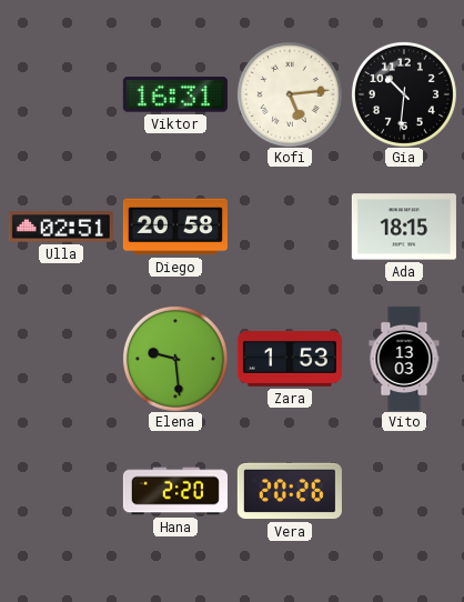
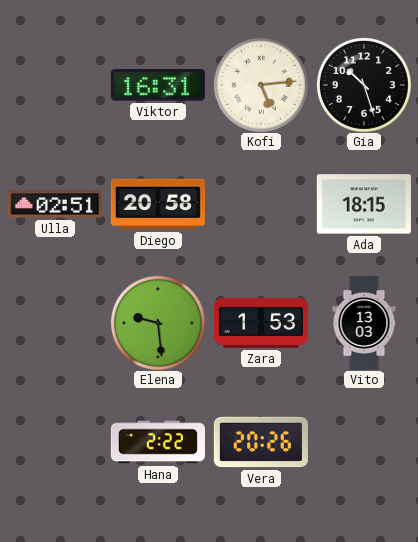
Gia: 10:31 -> 10:27
Hana: 2:20 -> 2:22
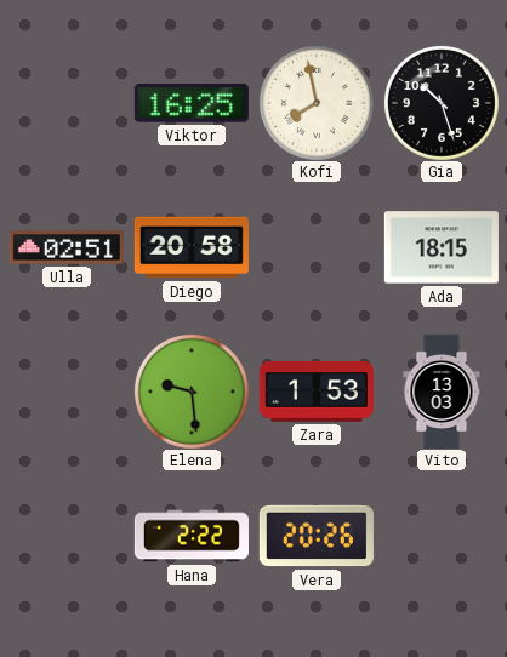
Viktor: 16:31 -> 16:25
Kofi: 5:14 -> 7:58
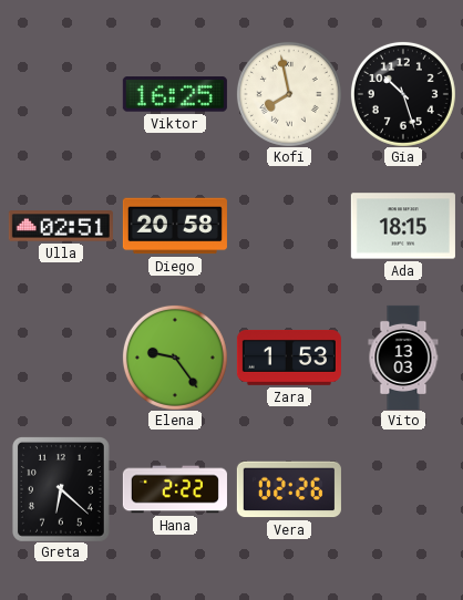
Elena: 9:29 -> 9:24
Greta: none -> 6:22
Vera: 20:26 -> 02:26
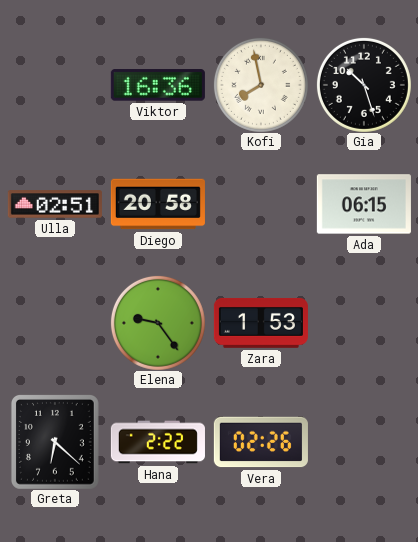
Viktor: 16:25 -> 16:36
Ada: 18:15 -> 06:15
Vito: 13:03 -> none
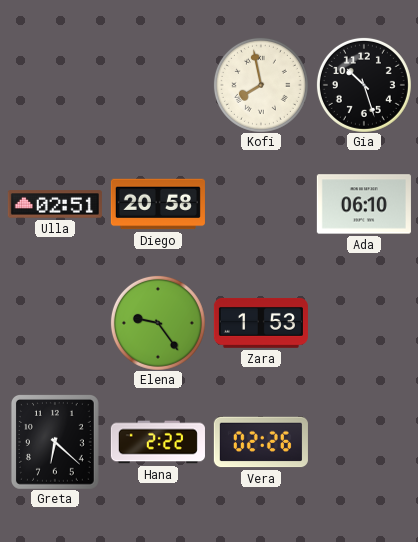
Viktor: 16:36 -> none
Ada: 06:15 -> 06:10
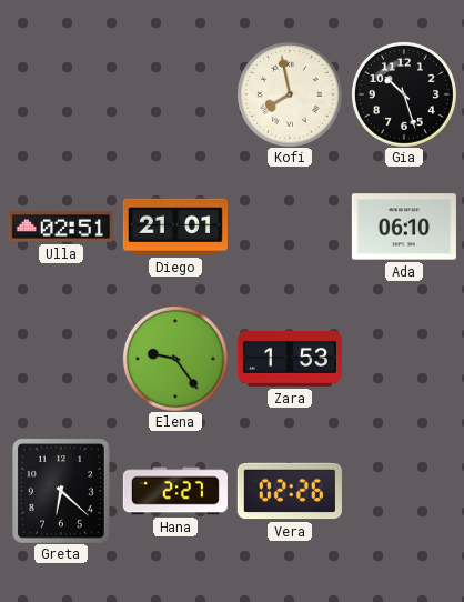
Diego: 20:58 -> 21:01
Hana: 2:22 -> 2:27
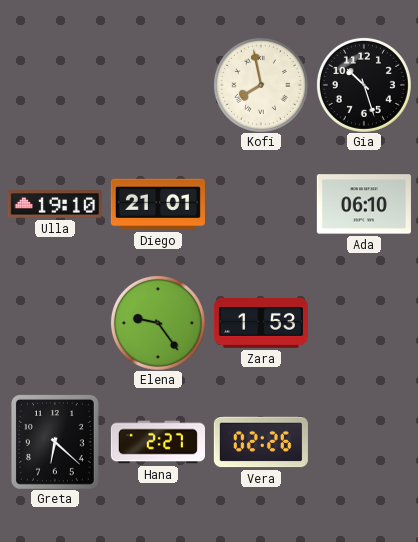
Ulla: 02:51 -> 19:10
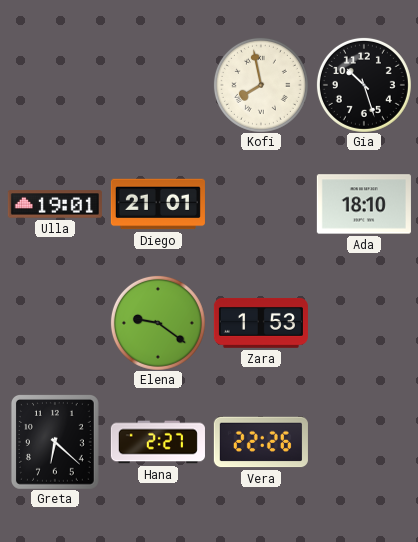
Ulla: 19:10 -> 19:01
Ada: 06:10 -> 18:10
Elena: 9:24 -> 9:21
Vera: 02:26 -> 22:26
